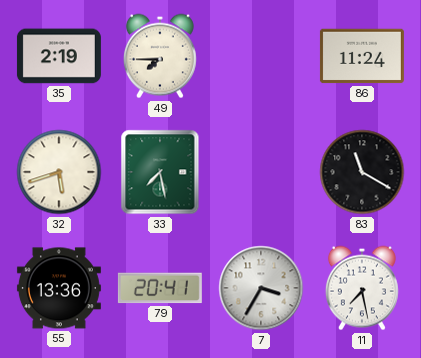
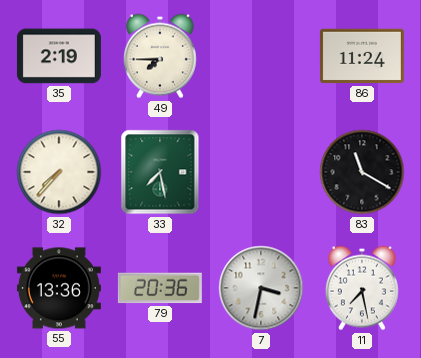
32: 5:42 -> 7:37
79: 20:41 -> 20:36
7: 3:35 -> 3:32
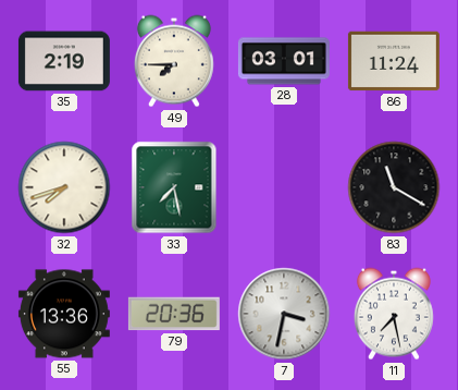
28: none -> 03:01
32: 7:37 -> 7:42
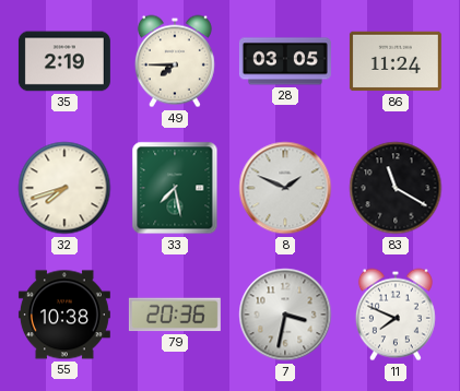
28: 03:01 -> 03:05
8: none -> 1:49
55: 13:36 -> 10:38
11: 7:28 -> 7:49
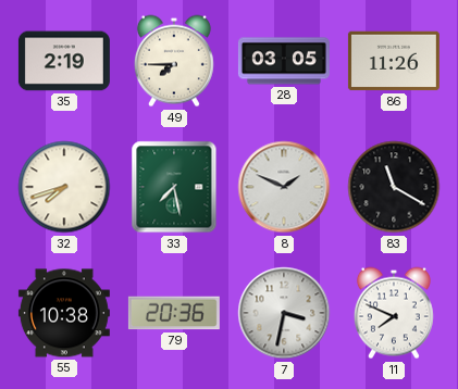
86: 11:24 -> 11:26
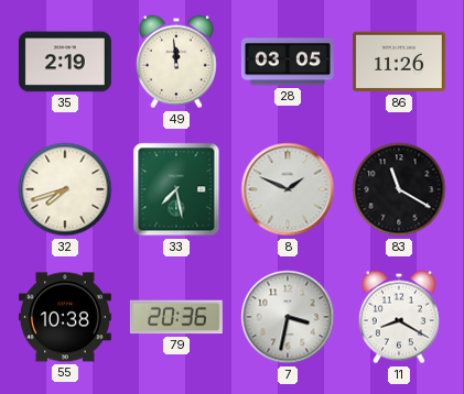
49: 7:45 -> 11:59
11: 7:49 -> 8:20
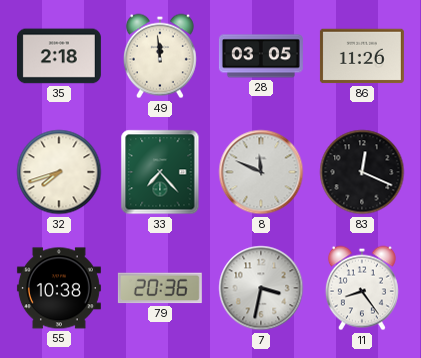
35: 2:19 -> 2:18
33: 7:28 -> 7:23
8: 1:49 -> 11:49
83: 11:20 -> 12:19
11: 8:20 -> 8:24
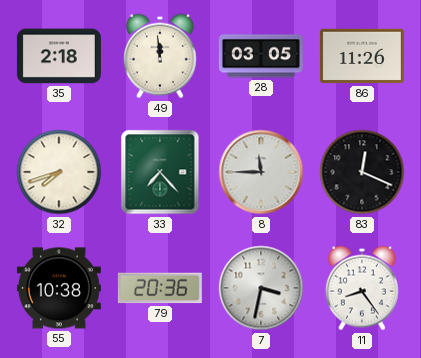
8: 11:49 -> 11:45
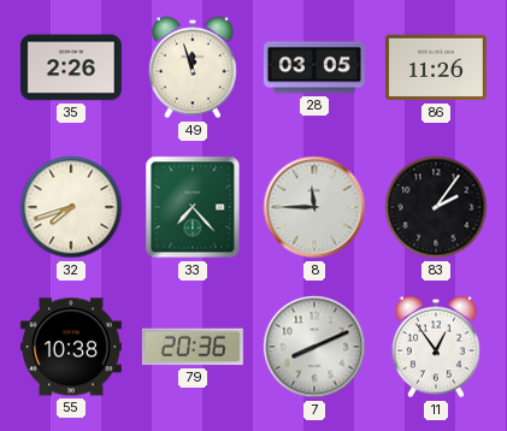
35: 2:18 -> 2:26
49: 11:59 -> 11:57
83: 12:19 -> 2:06
7: 3:32 -> 8:11
11: 8:24 -> 12:54
